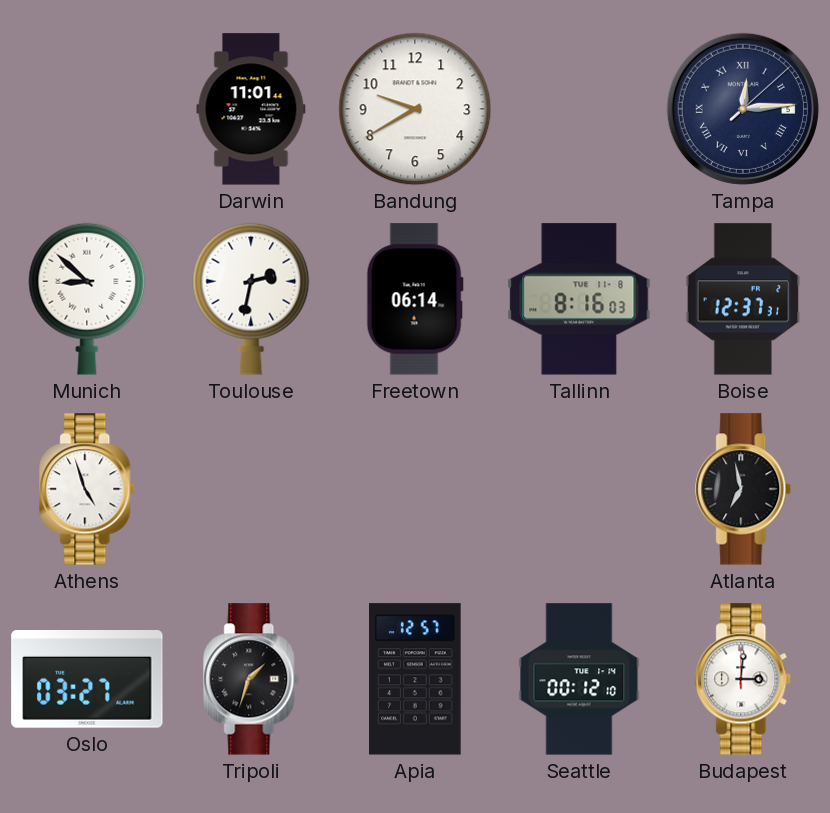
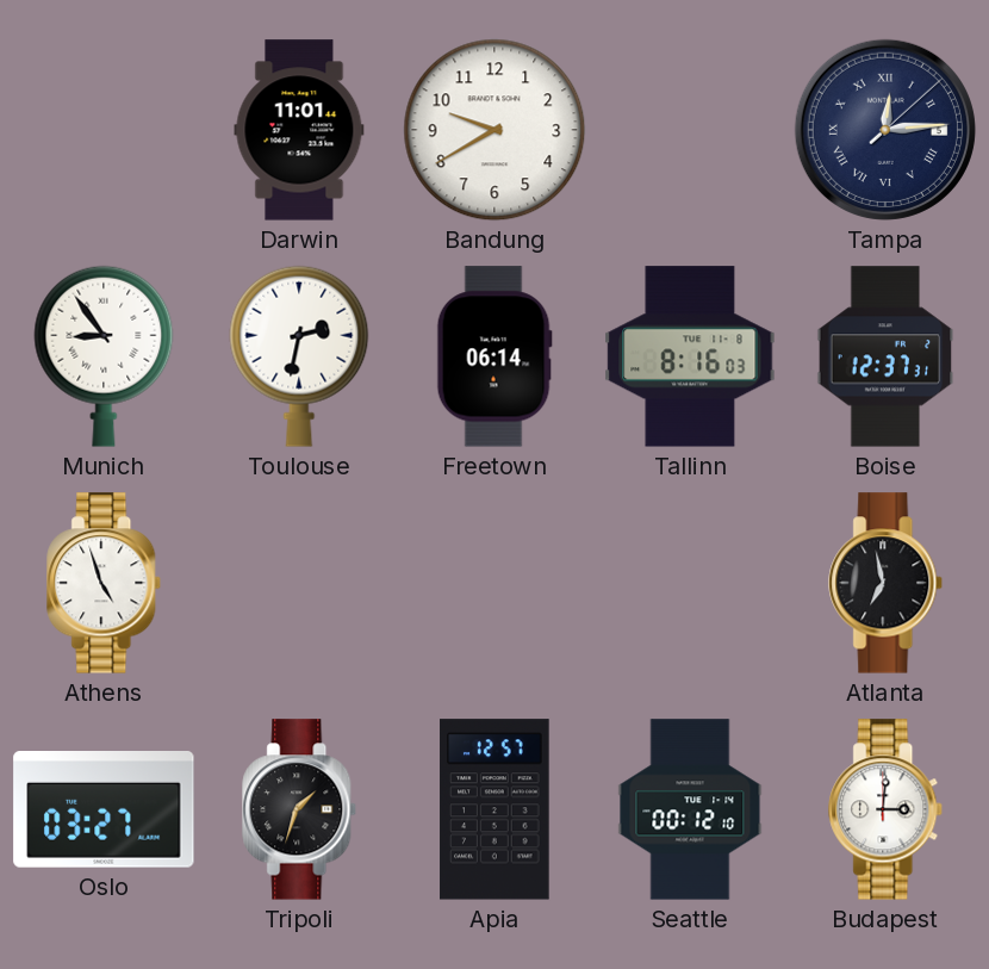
Munich: 8:52 -> 8:54
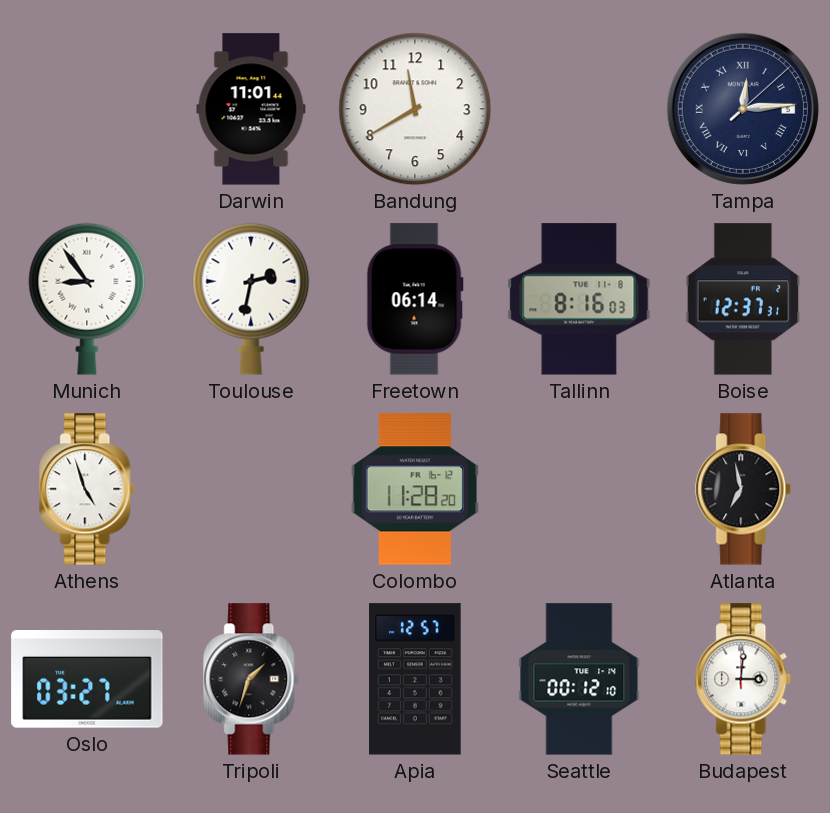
Bandung: 9:40 -> 11:40
Colombo: none -> 11:28
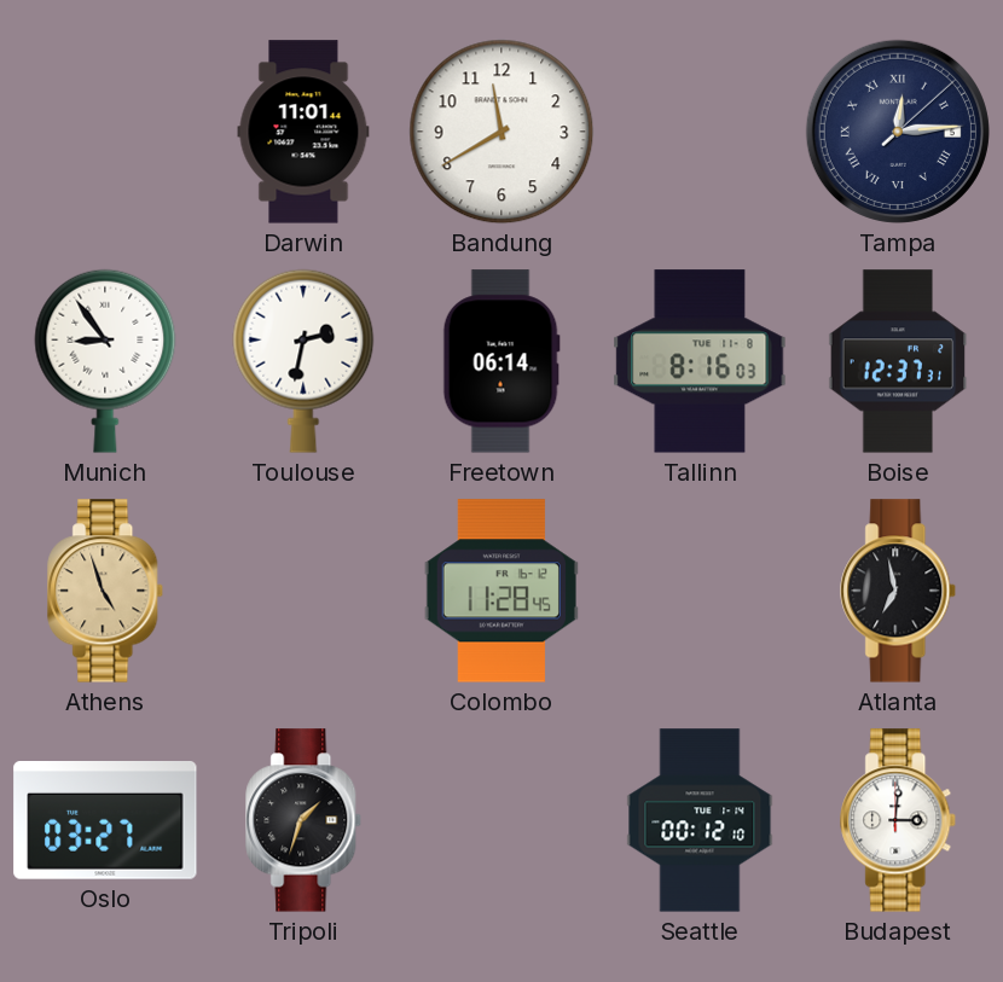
Athens dial: white -> champagne
Colombo: 11:28:20 -> 11:28:45
Apia: 12:57 -> none
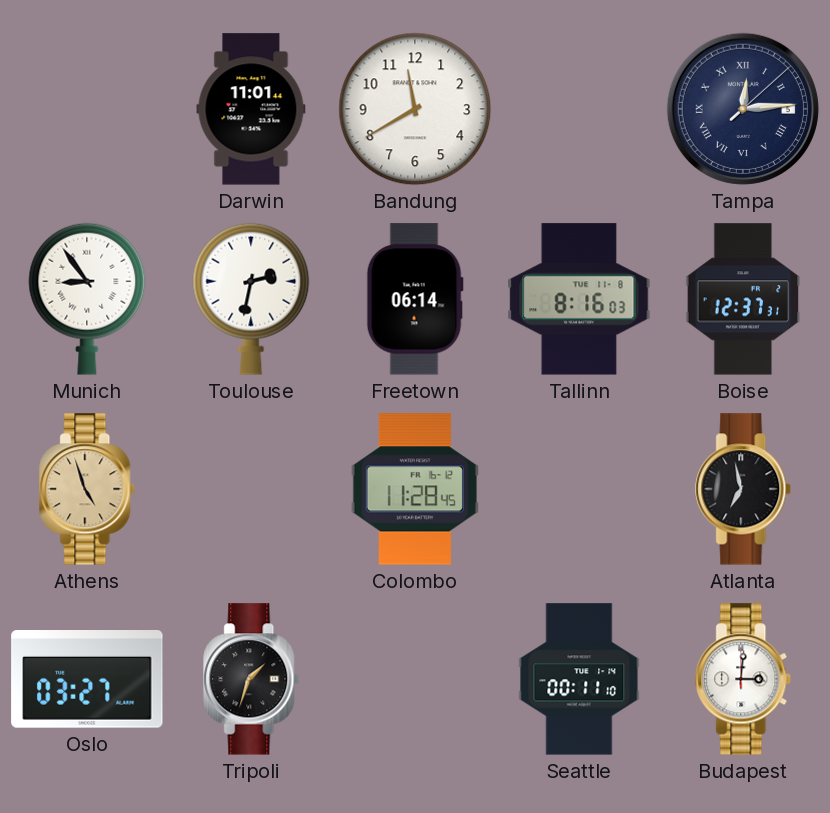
Seattle: 00:12 -> 00:11
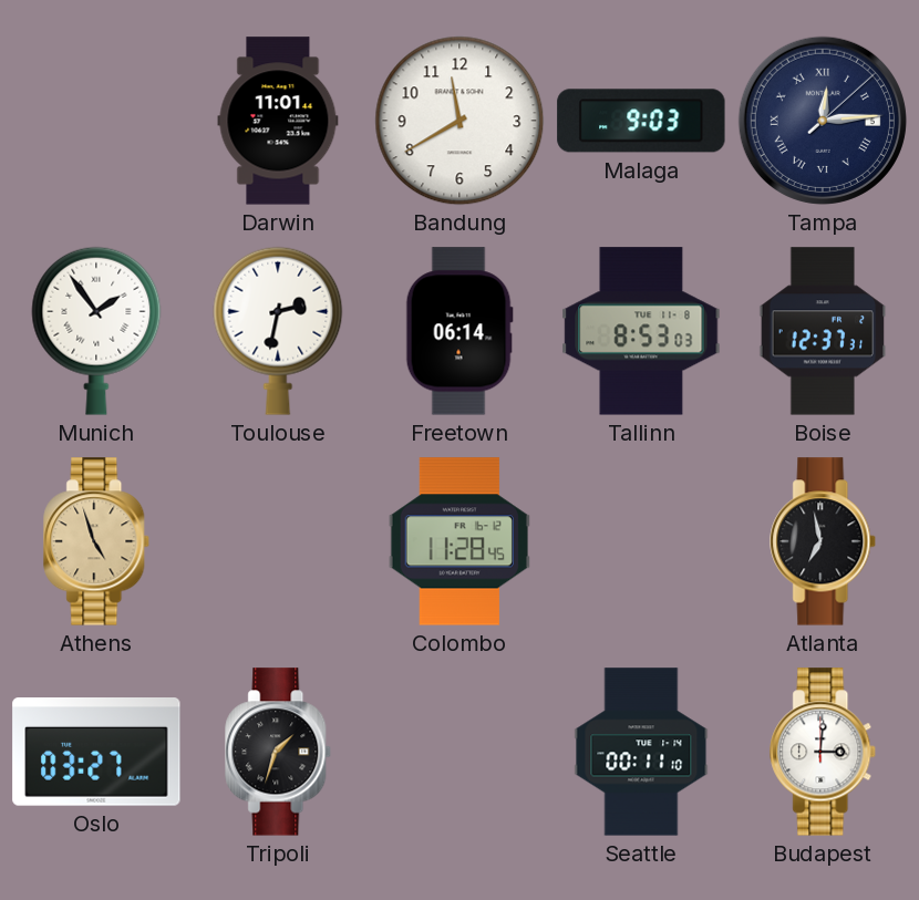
Malaga: none -> 9:03
Munich: 8:54 -> 1:54
Tallinn: 8:16 -> 8:53
